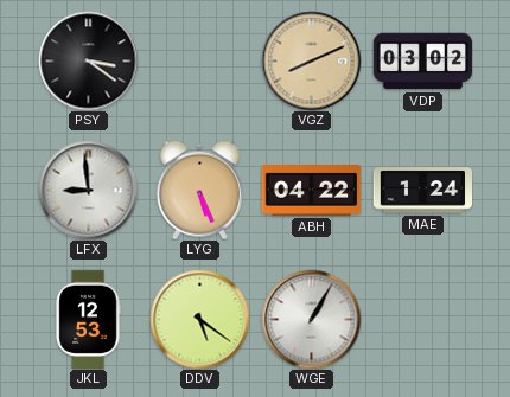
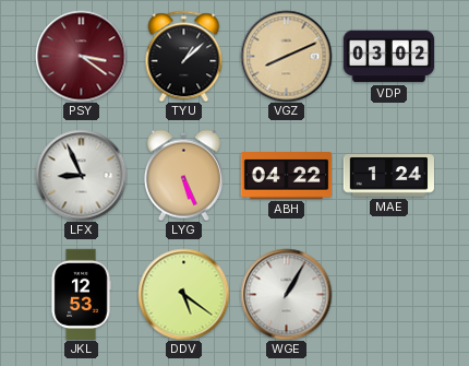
PSY dial: black -> burgundy
TYU: none -> 1:08
LFX: 8:59 -> 8:56
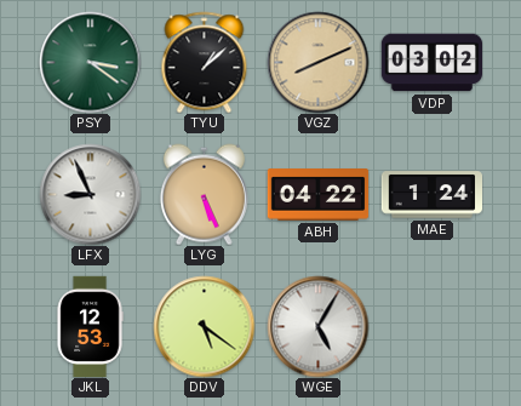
PSY dial: burgundy -> green
WGE: 1:05 -> 5:05
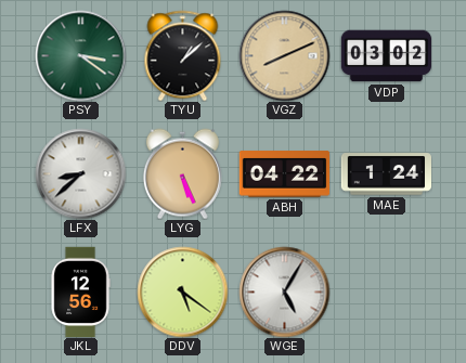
LFX: 8:56 -> 8:38
JKL: 12:53 -> 12:56
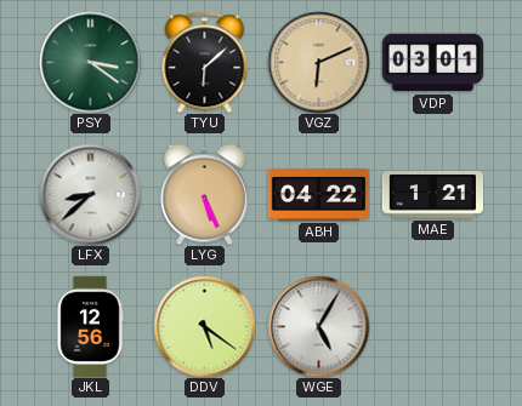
TYU: 1:08 -> 6:08
VGZ: 8:11 -> 6:11
VDP: 03:02 -> 03:01
MAE: 1:24 -> 1:21
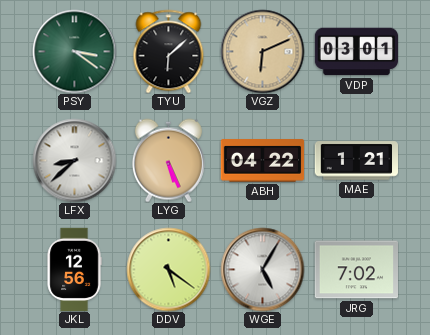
JRG: none -> 7:02
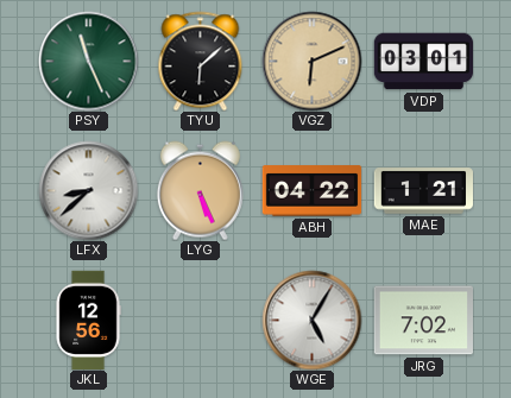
PSY: 3:21 -> 11:26
DDV: 5:21 -> none
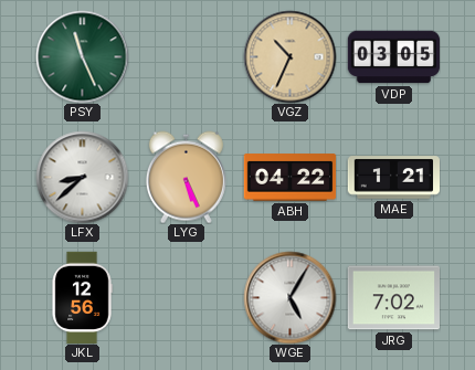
TYU: 6:08 -> none
VGZ: 6:11 -> 10:34
VDP: 03:01 -> 03:05
